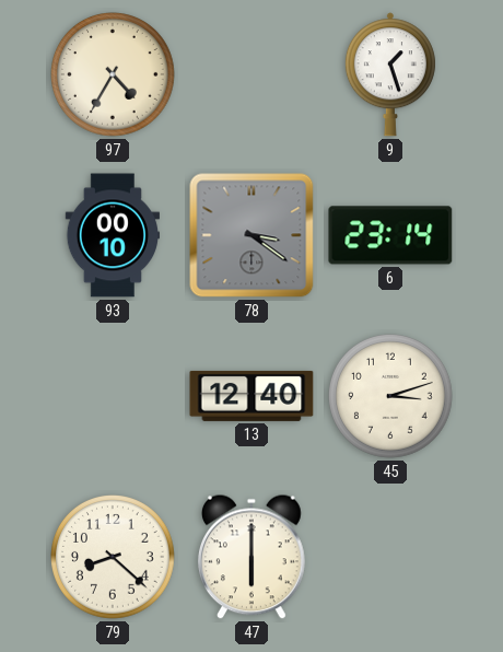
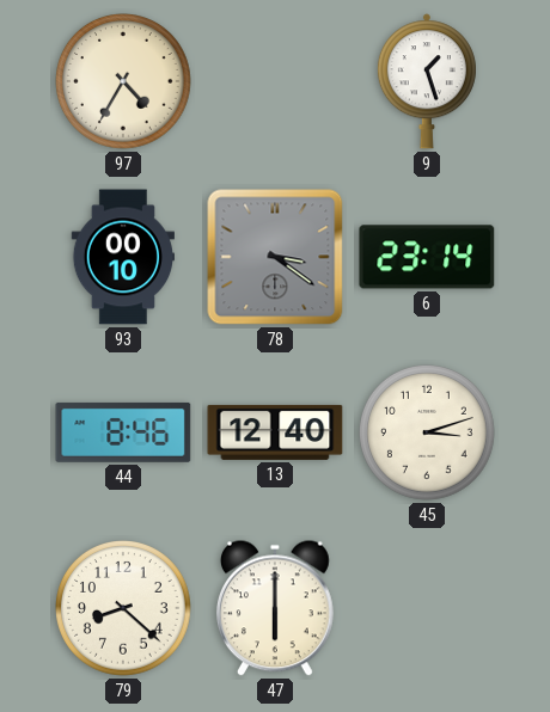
44: none -> 8:46
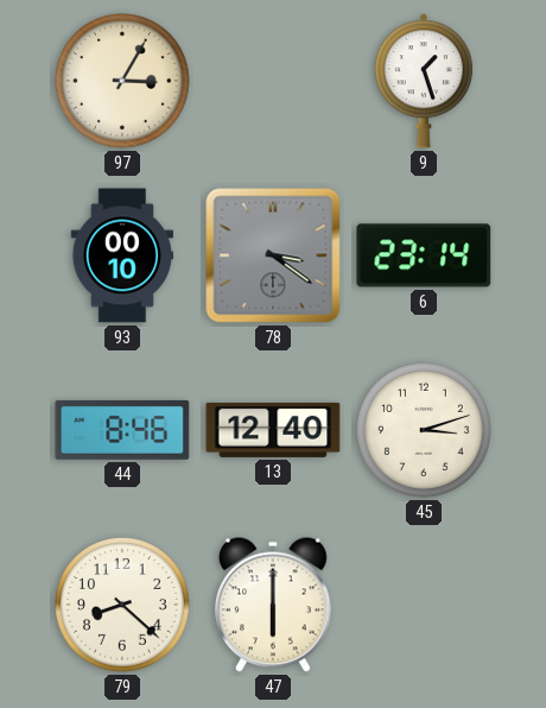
97: 4:35 -> 3:05
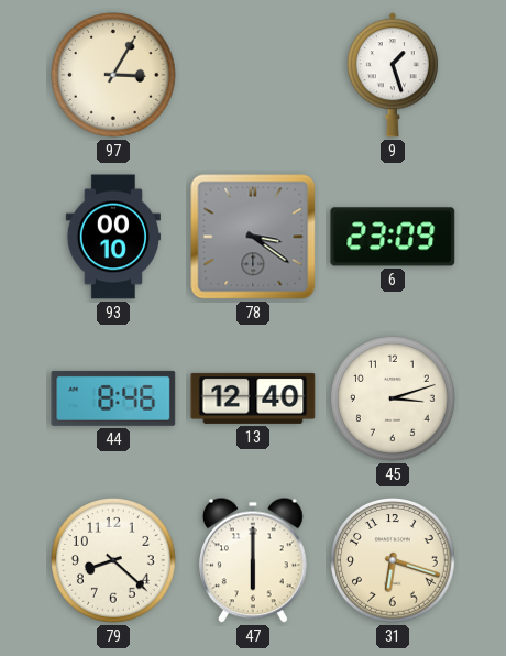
6: 23:14 -> 23:09
31: none -> 6:18
